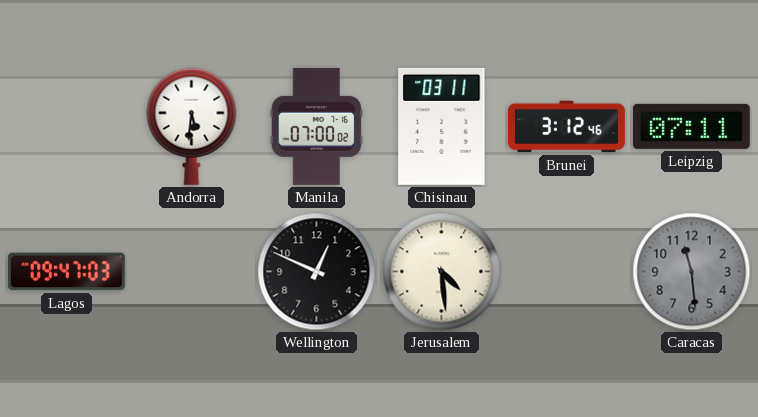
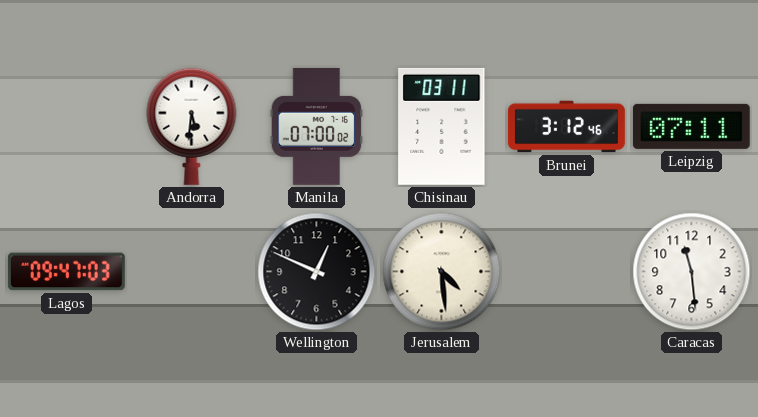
Caracas dial: grey -> white
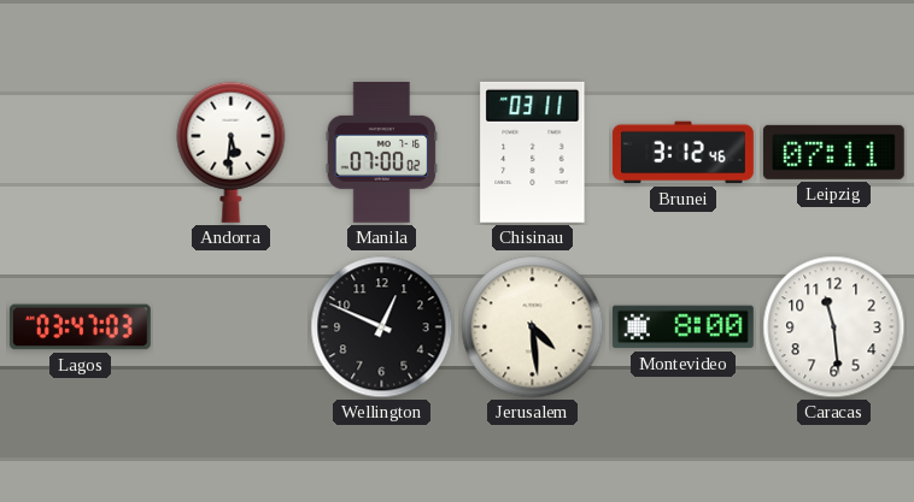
Lagos: 09:47 -> 03:47
Montevideo: none -> 8:00
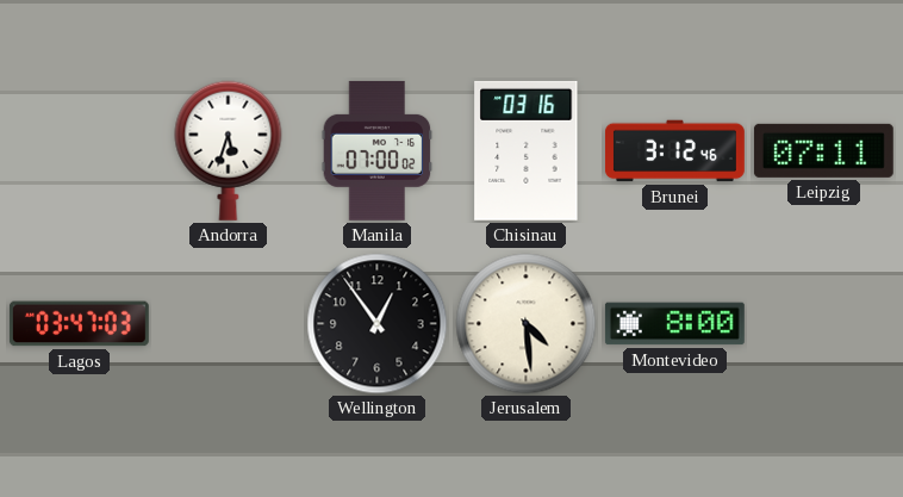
Andorra: 5:31 -> 5:33
Chisinau: 03:11 -> 03:16
Wellington: 12:49 -> 12:54
Caracas: 11:29 -> none
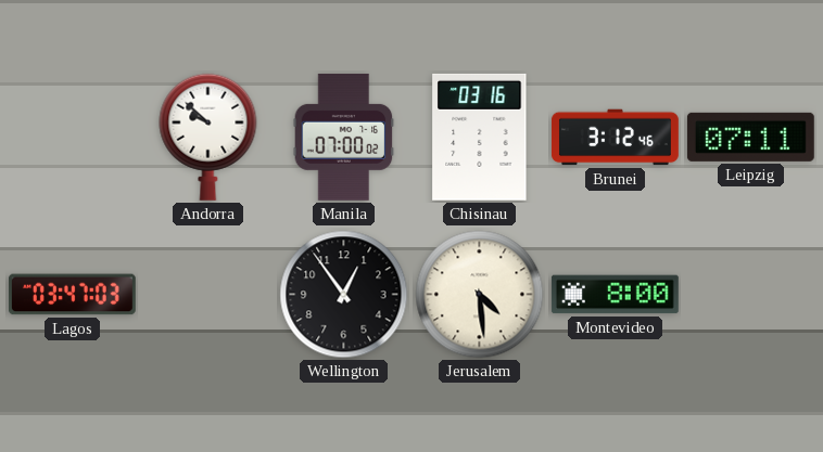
Andorra: 5:33 -> 9:52
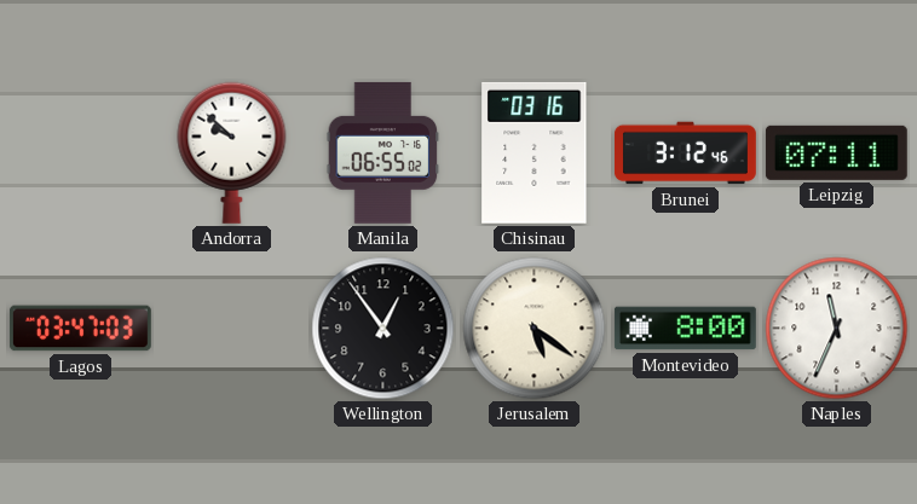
Manila: 07:00 -> 06:55
Jerusalem: 4:29 -> 5:21
Naples: none -> 11:34
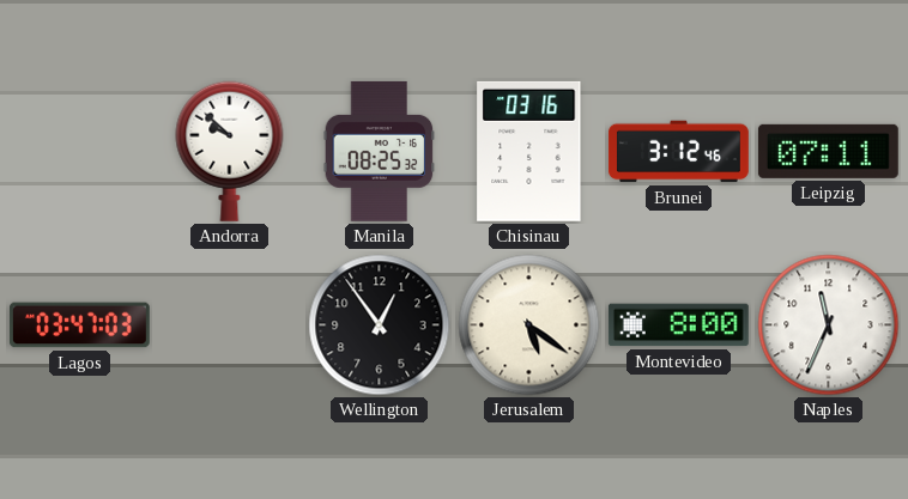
Manila: 06:55 -> 08:25
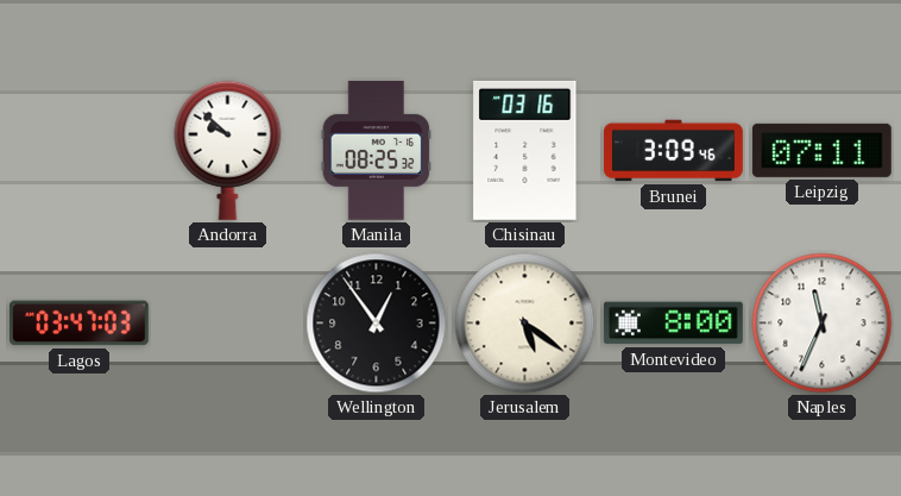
Brunei: 3:12 -> 3:09
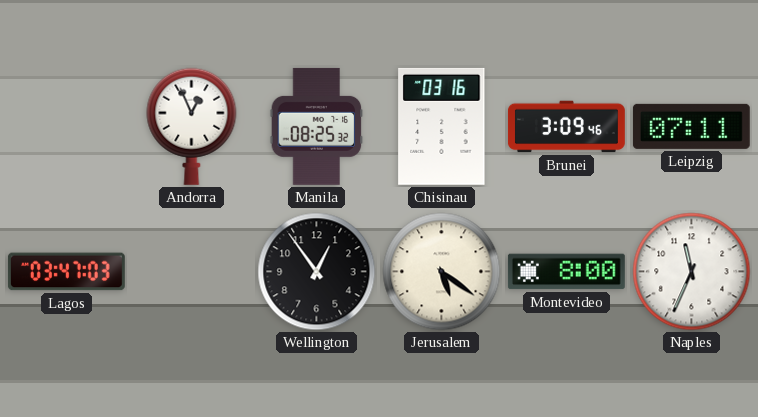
Andorra: 9:52 -> 12:56
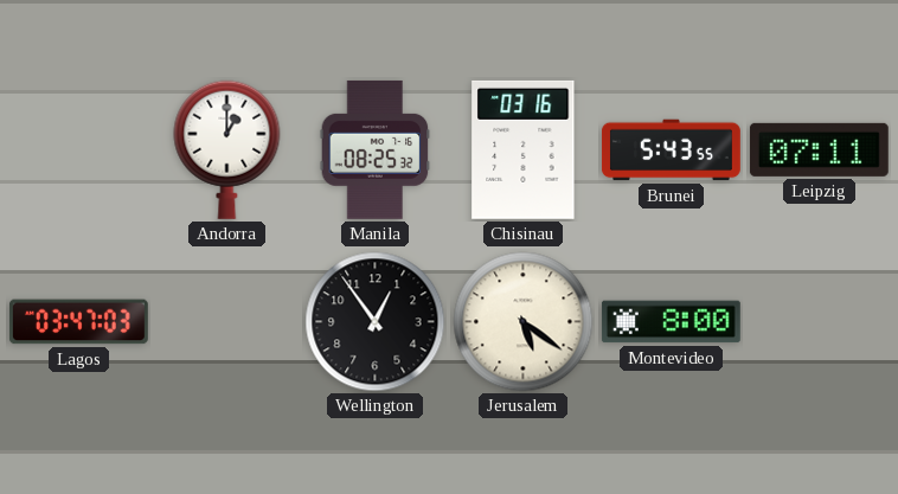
Andorra: 12:56 -> 1:00
Brunei: 3:09 -> 5:43
Naples: 11:34 -> none
